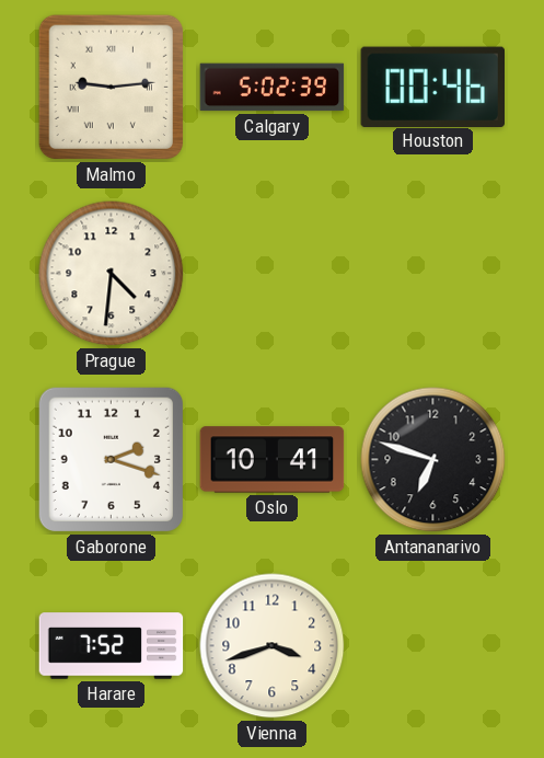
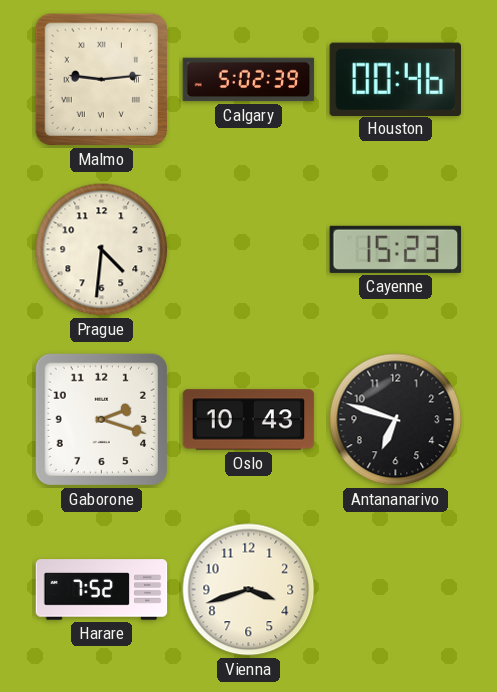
Cayenne: none -> 15:23
Oslo: 10:41 -> 10:43
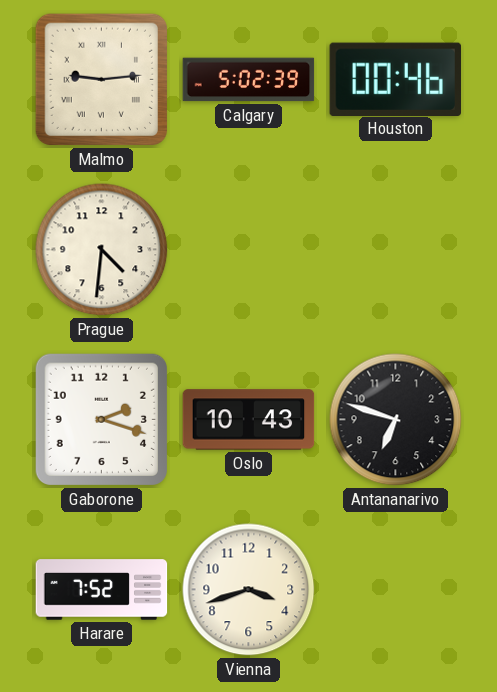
Cayenne: 15:23 -> none
